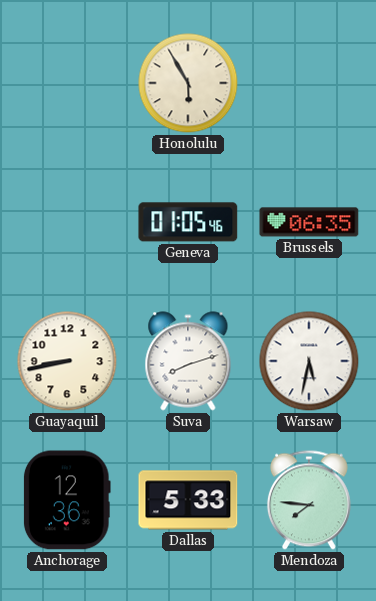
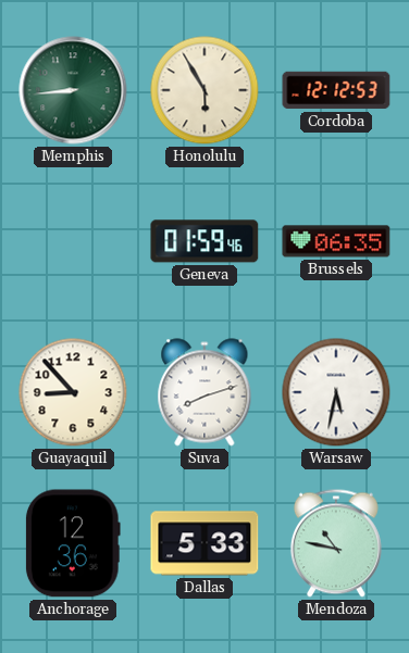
Memphis: none -> 8:44
Cordoba: none -> 12:12
Geneva: 01:05 -> 01:59
Guayaquil: 8:43 -> 8:53
Mendoza: 7:46 -> 10:47
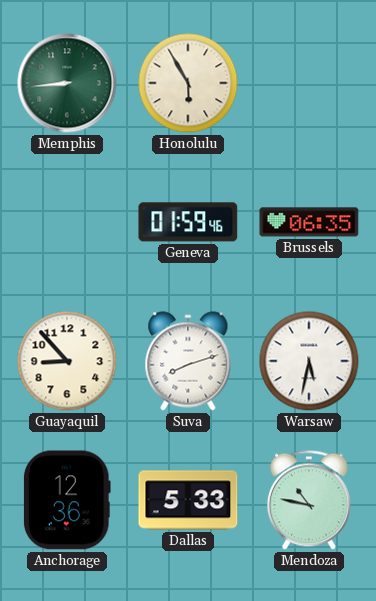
Cordoba: 12:12 -> none
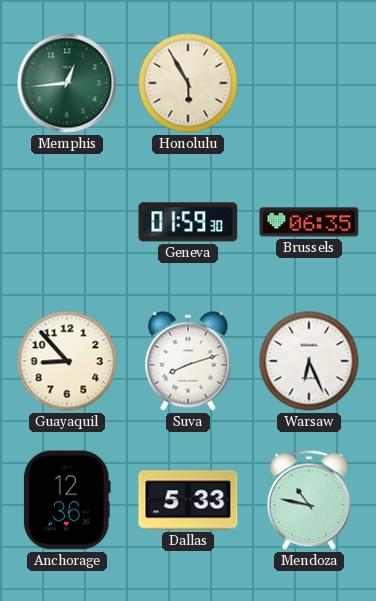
Memphis: 8:44 -> 12:44
Geneva: 01:59:46 -> 01:59:30
Warsaw: 5:32 -> 6:26
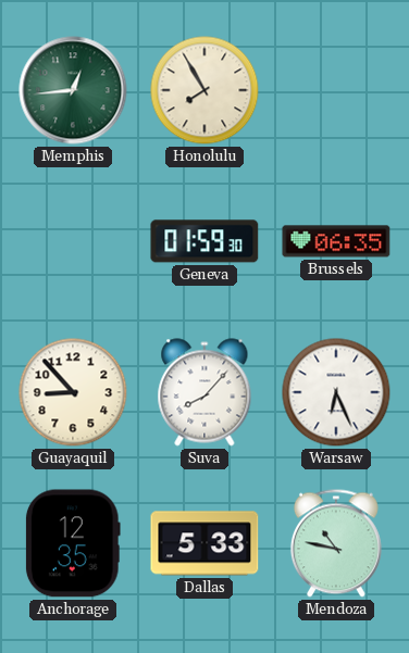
Honolulu: 5:55 -> 7:55
Suva: 8:12 -> 8:07
Anchorage: 12:36 -> 12:35
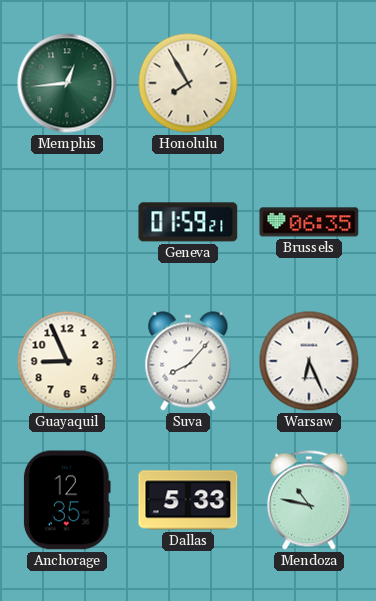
Geneva: 01:59:30 -> 01:59:21
Guayaquil: 8:53 -> 8:56
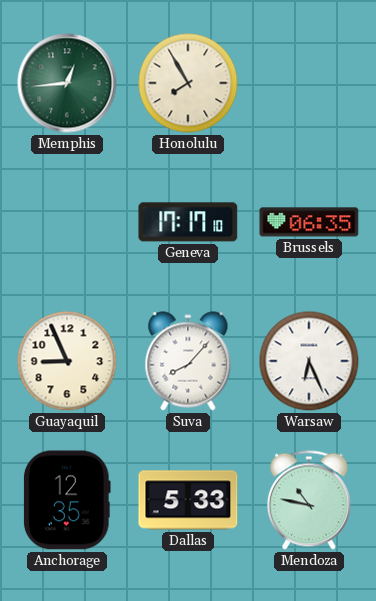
Geneva: 01:59 -> 17:17
